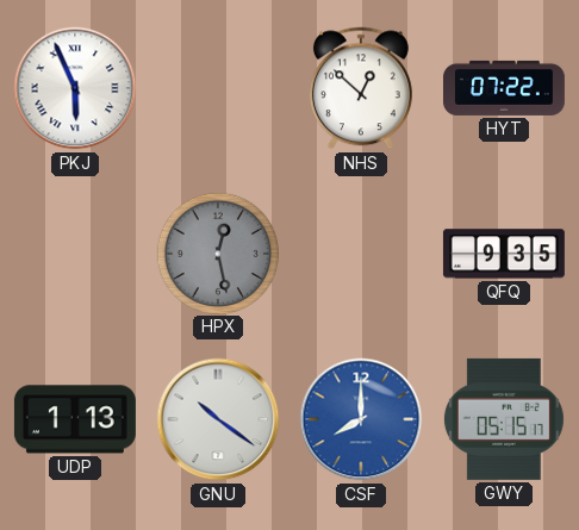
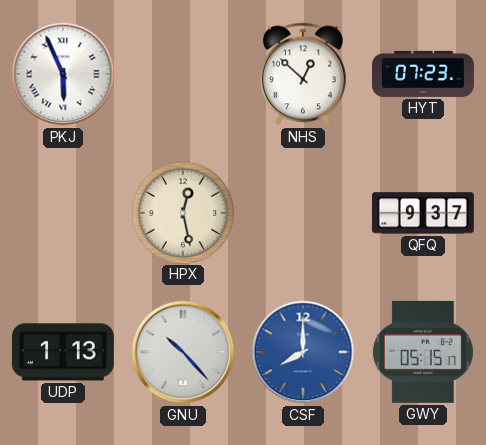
HYT: 07:22 -> 07:23
HPX dial: grey -> cream
QFQ: 9:35 -> 9:37
GNU: 10:21 -> 10:23
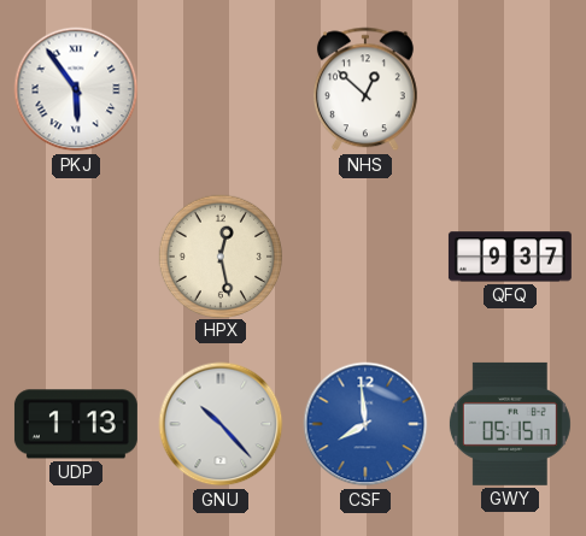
PKJ: 5:56 -> 5:54
HYT: 07:23 -> none
CSF: 8:00 -> 7:59
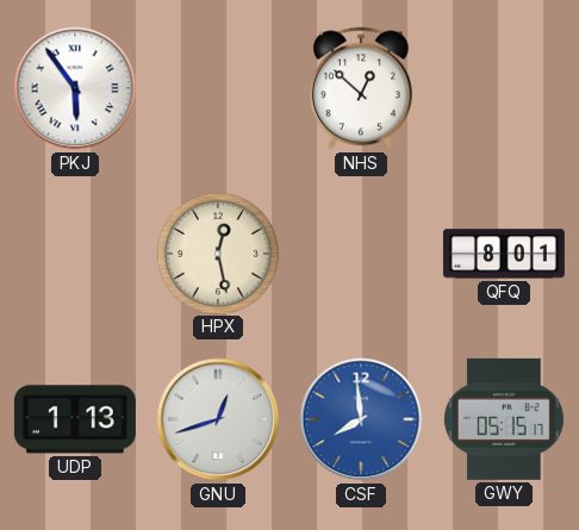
QFQ: 9:37 -> 8:01
GNU: 10:23 -> 12:42
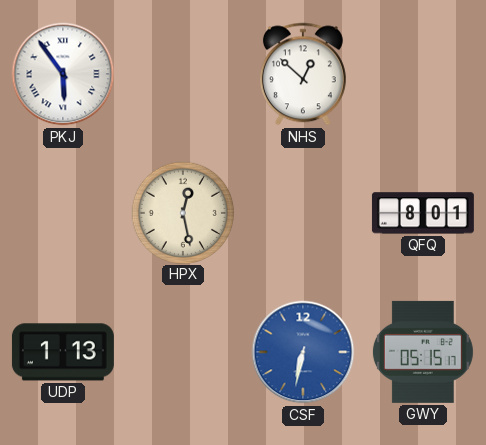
GNU: 12:42 -> none
CSF: 7:59 -> 6:32
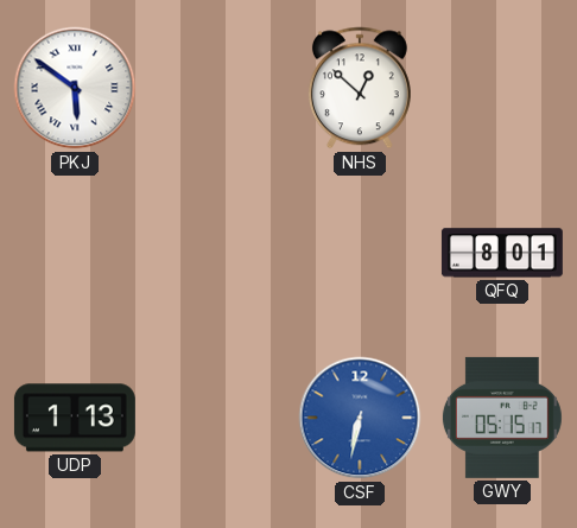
PKJ: 5:54 -> 5:51
HPX: 12:28 -> none
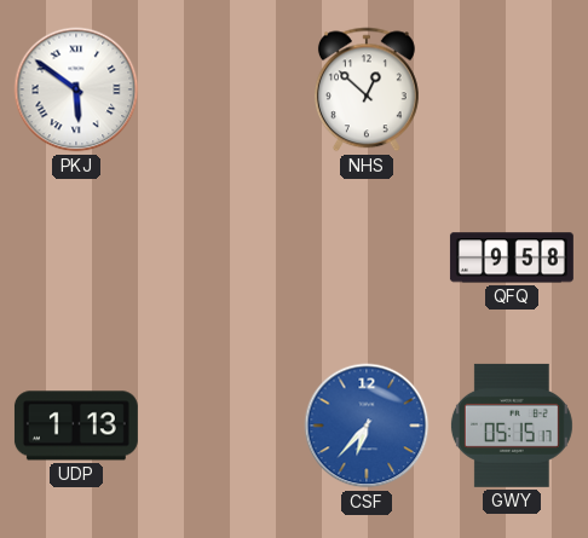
QFQ: 8:01 -> 9:58
CSF: 6:32 -> 6:37
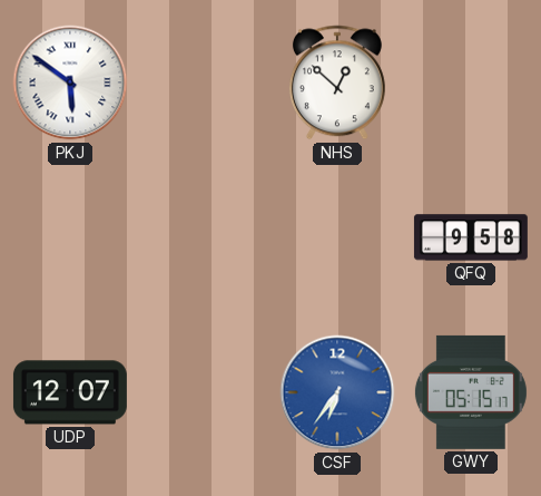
UDP: 1:13 -> 12:07
CSF: 6:37 -> 6:36
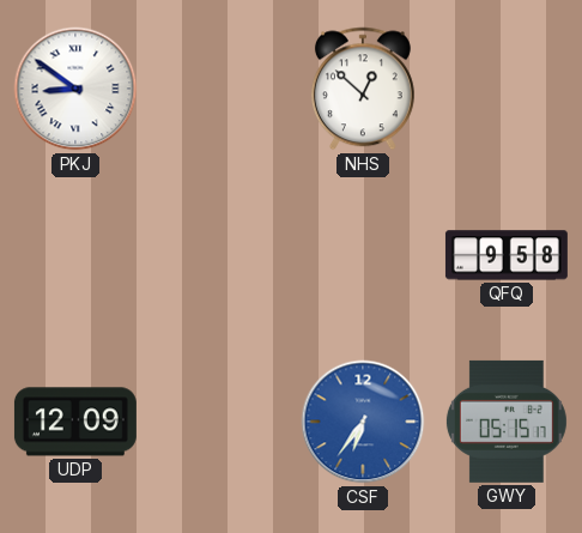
PKJ: 5:51 -> 8:51
UDP: 12:07 -> 12:09
